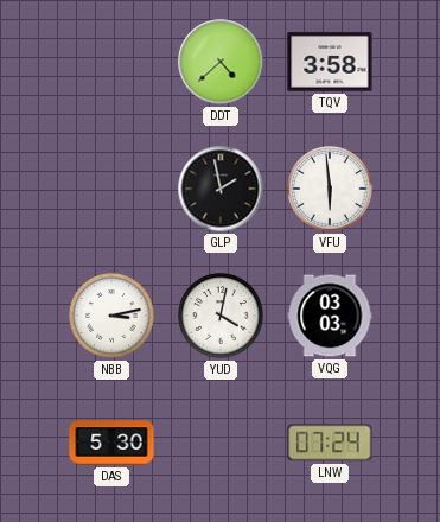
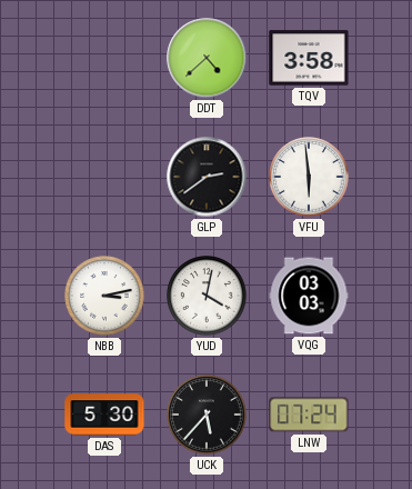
GLP: 1:58 -> 2:39
UCK: none -> 5:37
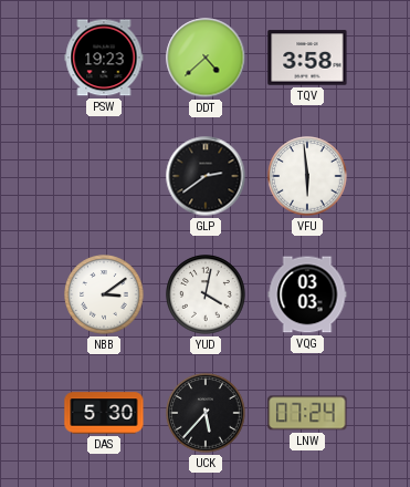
PSW: none -> 19:23
NBB: 3:13 -> 3:09
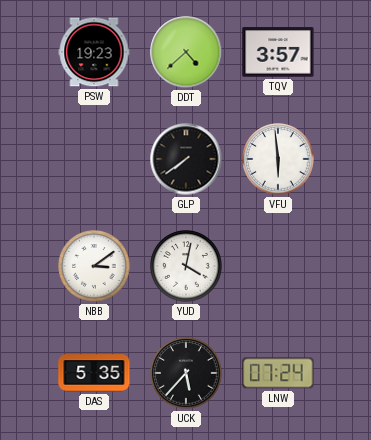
TQV: 3:58 -> 3:57
GLP: 2:39 -> 7:39
VQG: 03:03 -> none
DAS: 5:30 -> 5:35
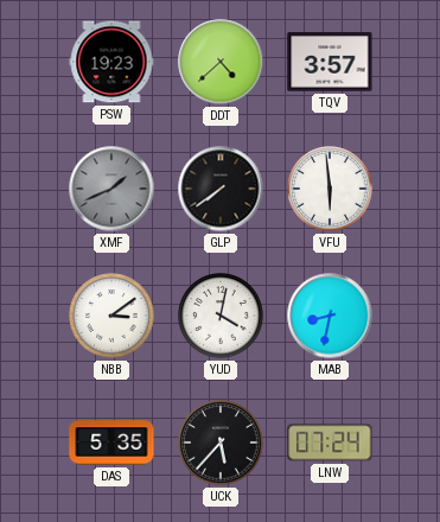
XMF: none -> 1:41
MAB: none -> 8:32
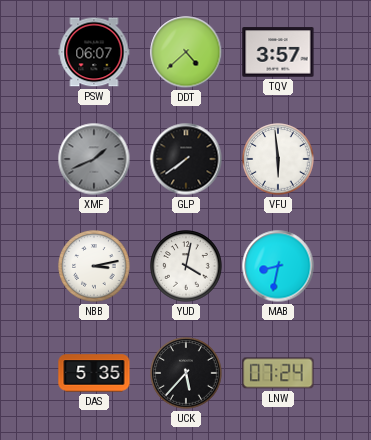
PSW: 19:23 -> 06:07
NBB: 3:09 -> 3:13
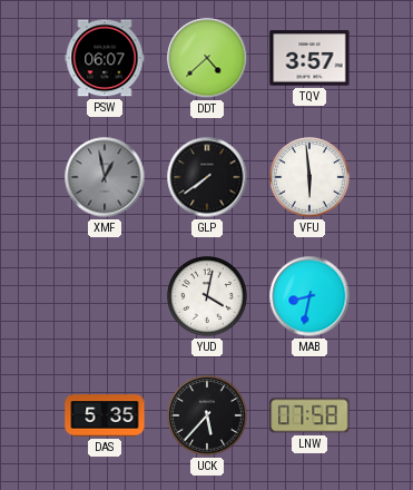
XMF: 1:41 -> 12:58
NBB: 3:13 -> none
LNW: 07:24 -> 07:58
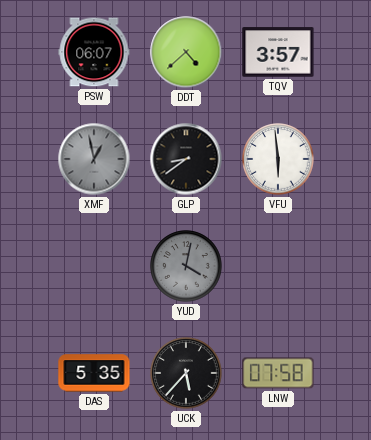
GLP: 7:39 -> 8:39
YUD dial: white -> grey
MAB: 8:32 -> none
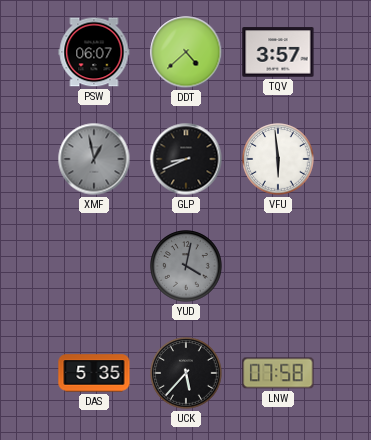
GLP: 8:39 -> 8:41
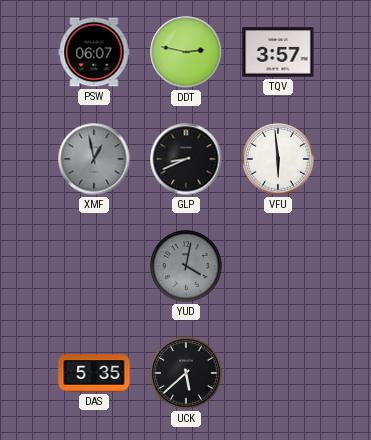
DDT: 4:38 -> 2:47
UCK: 5:37 -> 5:38
LNW: 07:58 -> none
